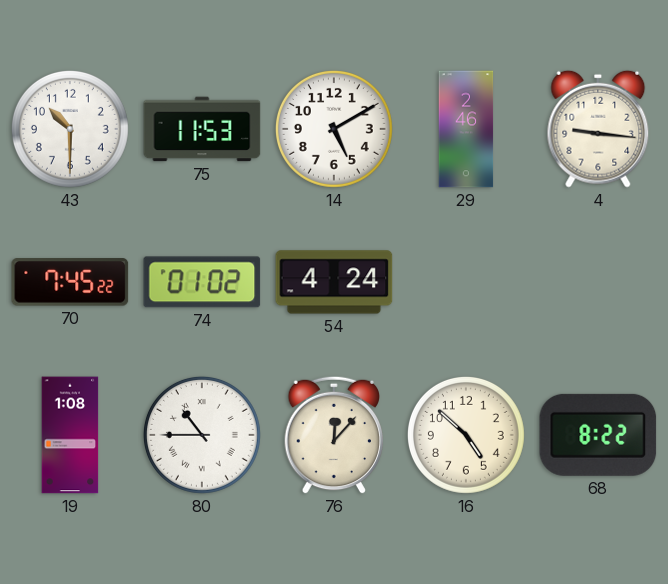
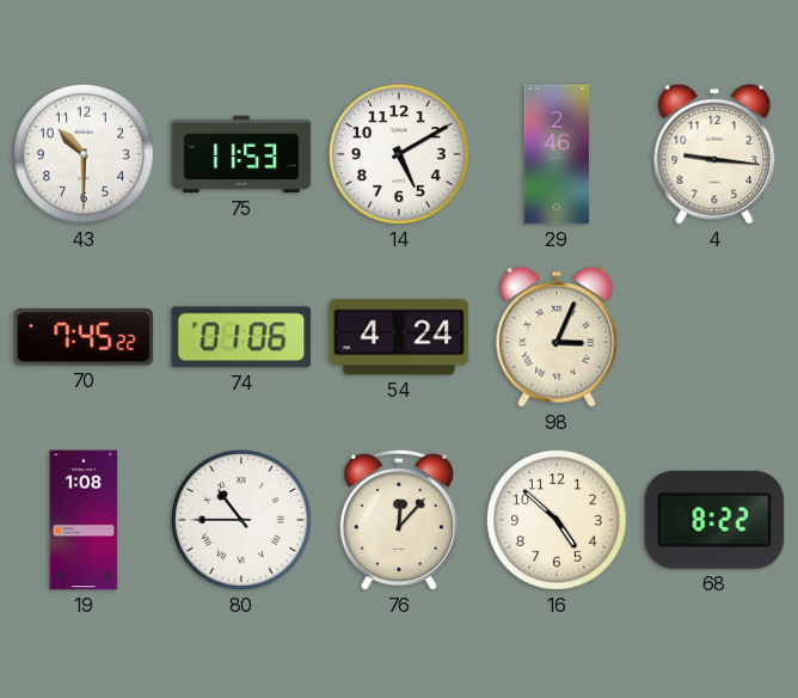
74: 01:02 -> 01:06
98: none -> 3:04
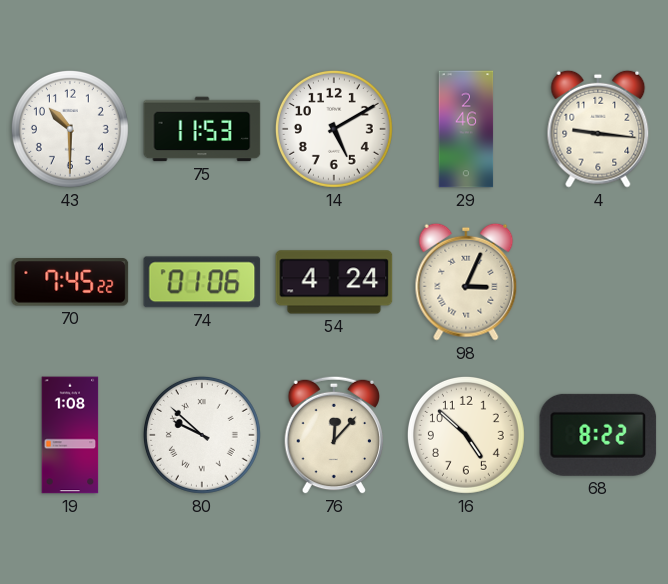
80: 10:45 -> 9:52
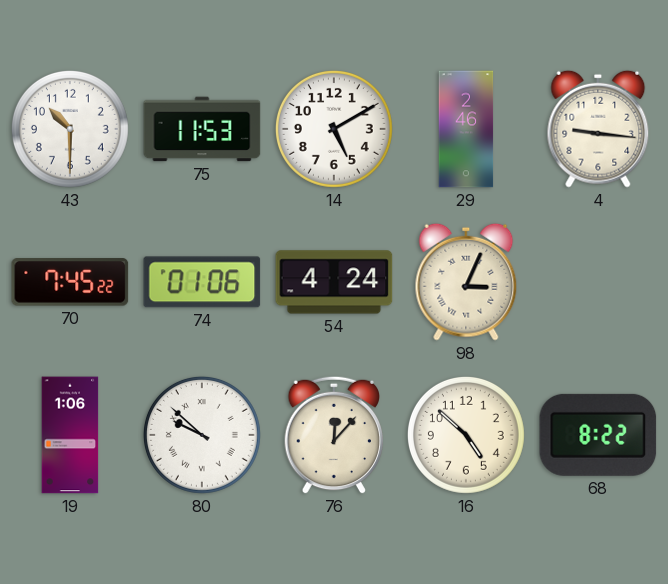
19: 1:08 -> 1:06
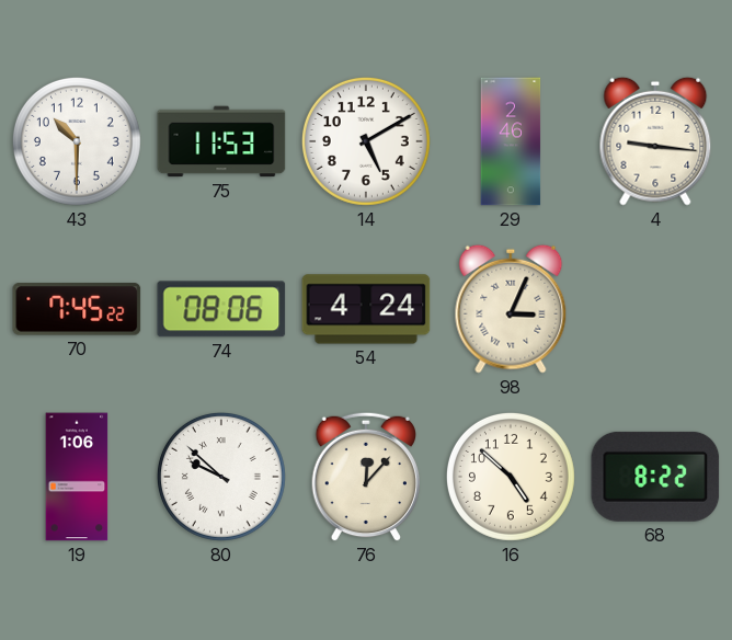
74: 01:06 -> 08:06
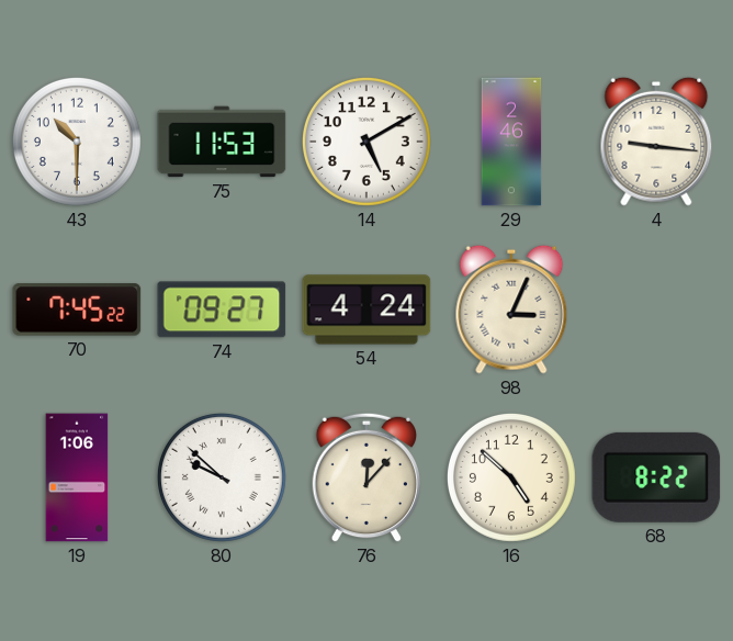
74: 08:06 -> 09:27
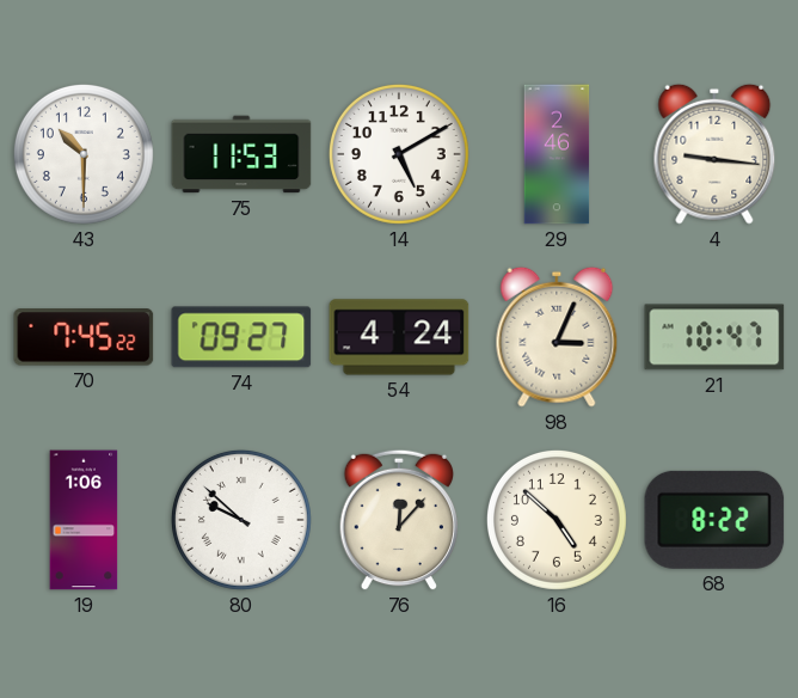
21: none -> 10:47
